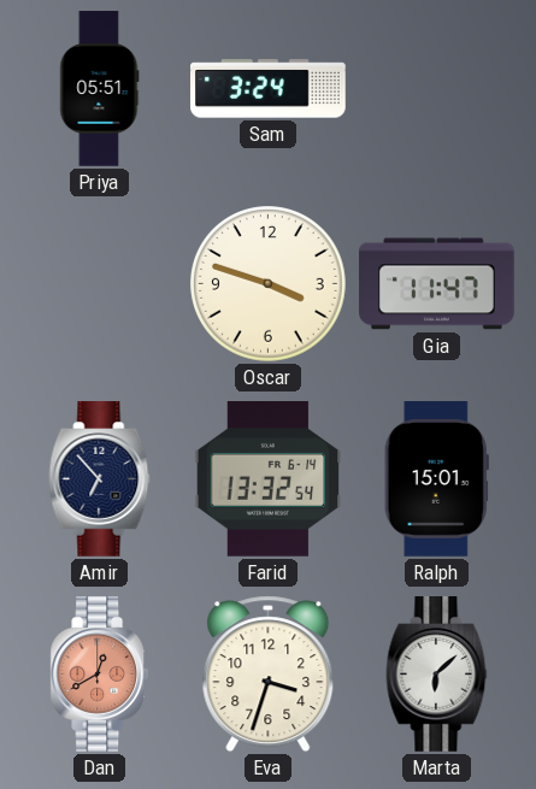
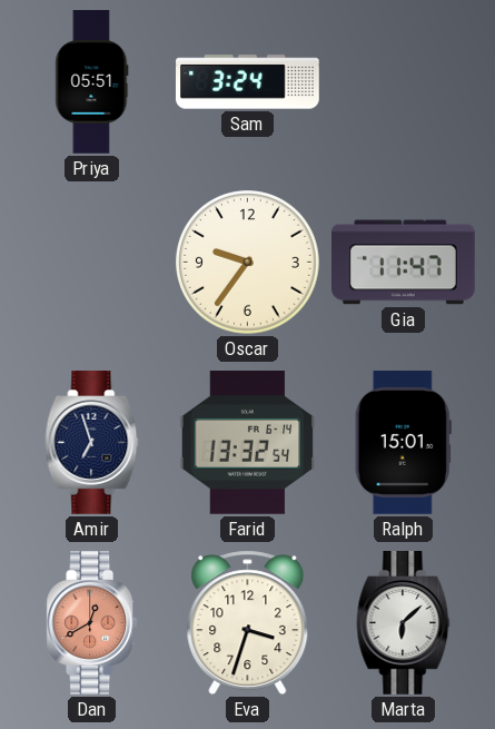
Oscar: 3:48 -> 9:36
Amir: 6:53 -> 6:57
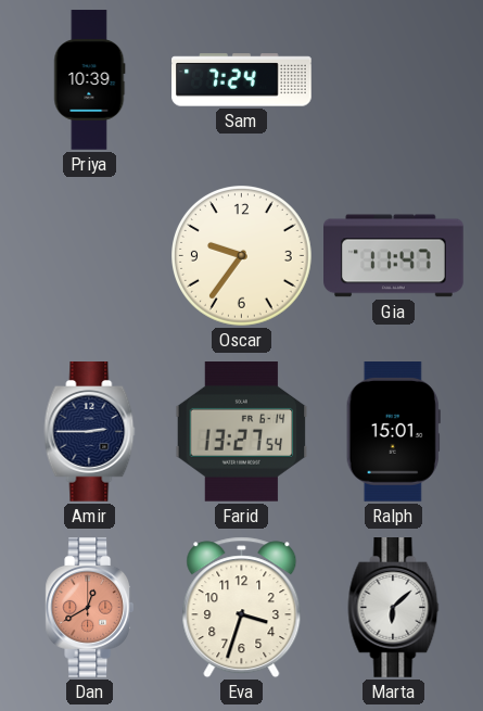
Priya: 05:51 -> 10:39
Sam: 3:24 -> 7:24
Amir: 6:57 -> 2:45
Farid: 13:32 -> 13:27
